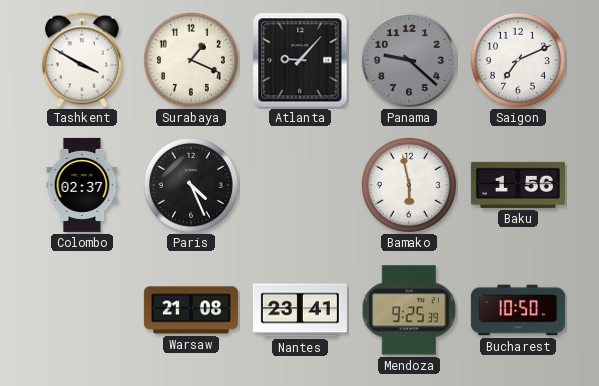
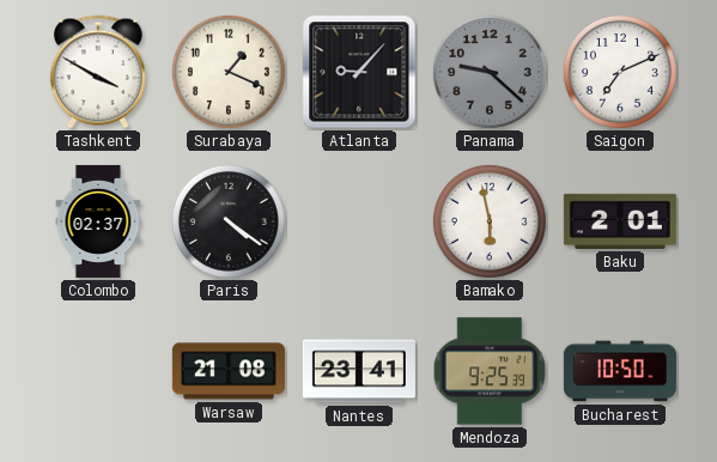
Paris: 4:26 -> 4:21
Baku: 1:56 -> 2:01
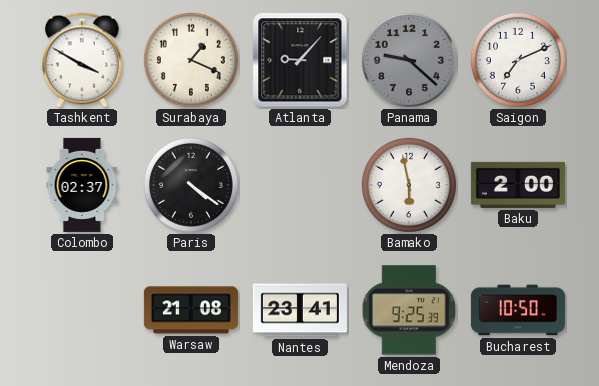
Baku: 2:01 -> 2:00
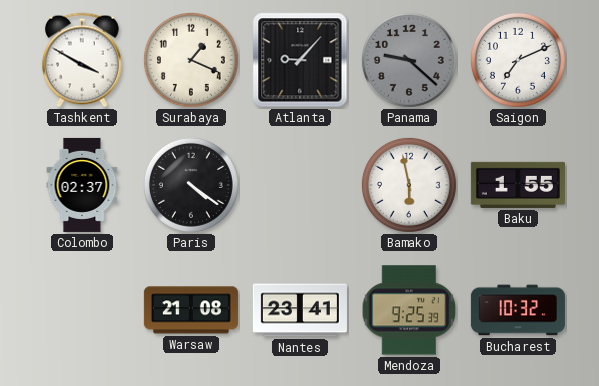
Baku: 2:00 -> 1:55
Bucharest: 10:50 -> 10:32
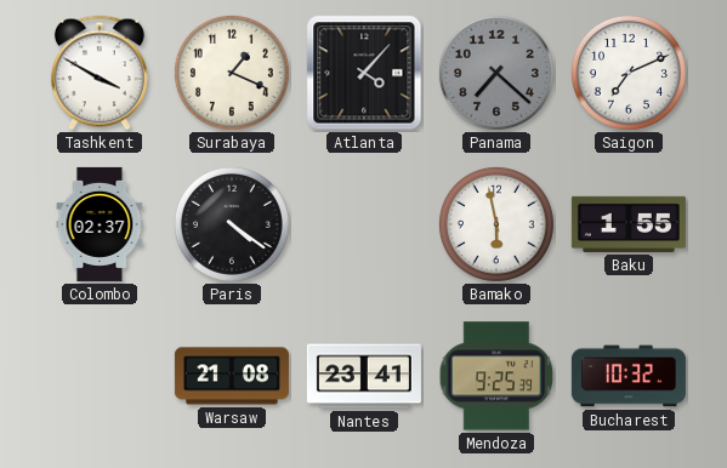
Atlanta: 9:07 -> 4:07
Panama: 9:22 -> 7:22
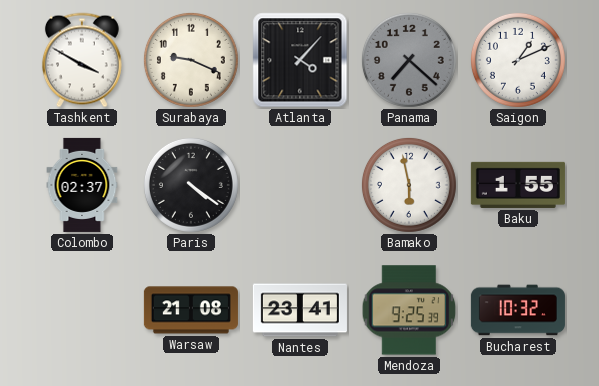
Surabaya: 1:19 -> 9:19
Saigon: 7:11 -> 1:11
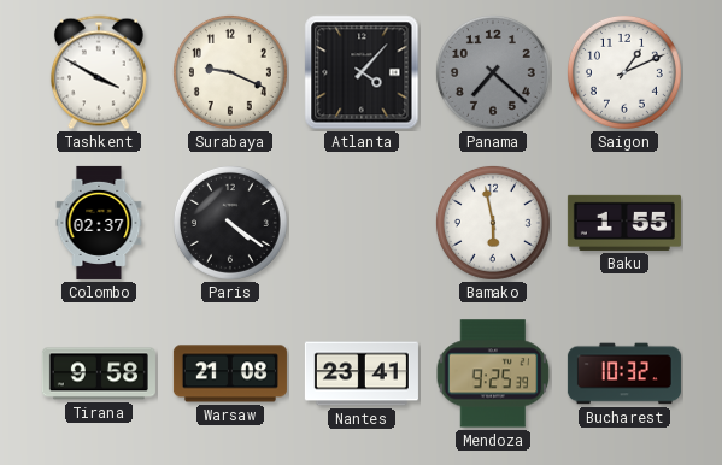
Tirana: none -> 9:58
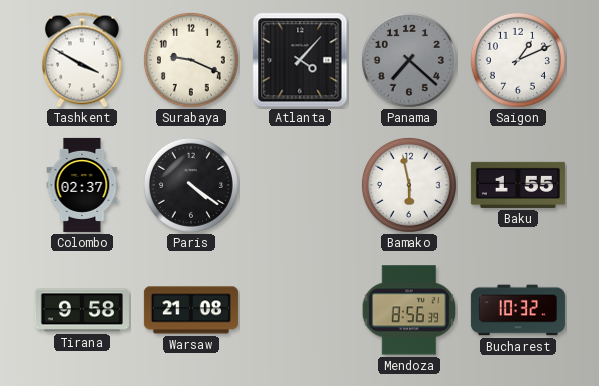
Nantes: 23:41 -> none
Mendoza: 9:25 -> 8:56
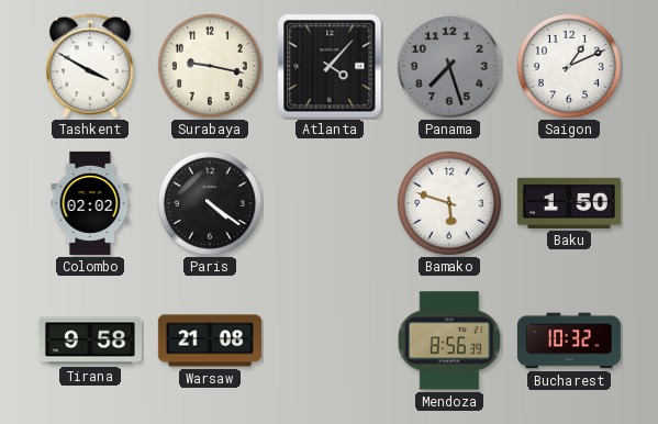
Surabaya: 9:19 -> 9:17
Panama: 7:22 -> 7:27
Colombo: 02:37 -> 02:02
Bamako: 5:58 -> 5:48
Baku: 1:55 -> 1:50
